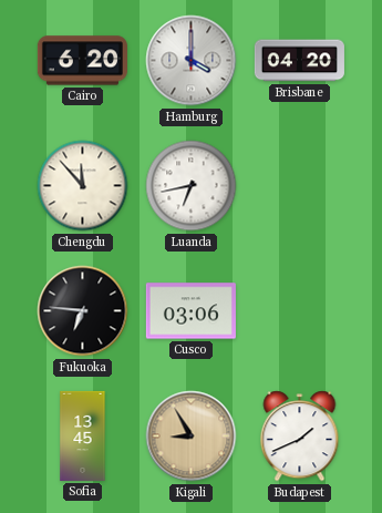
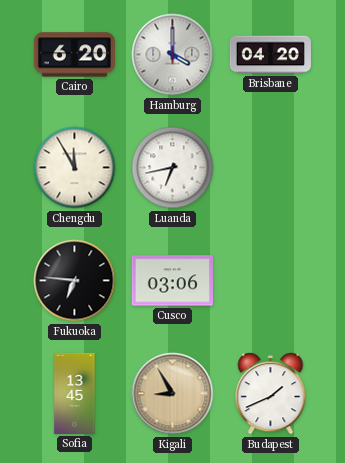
Chengdu: 11:53 -> 11:55
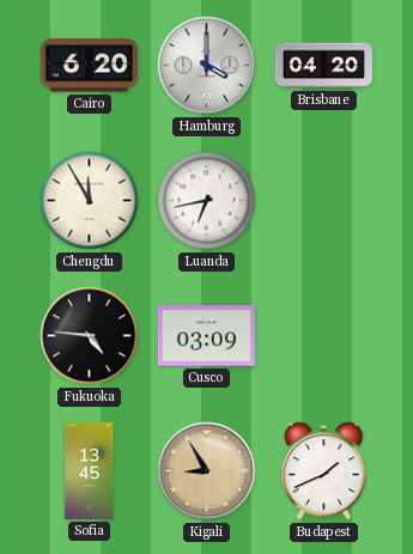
Fukuoka: 6:46 -> 4:46
Cusco: 03:06 -> 03:09
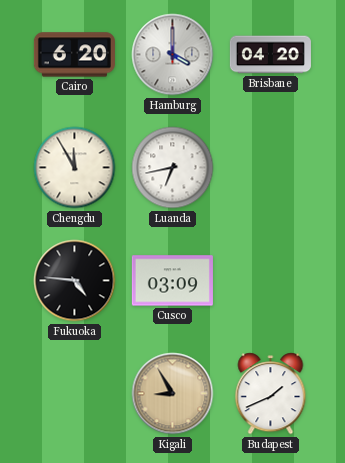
Sofia: 13:45 -> none
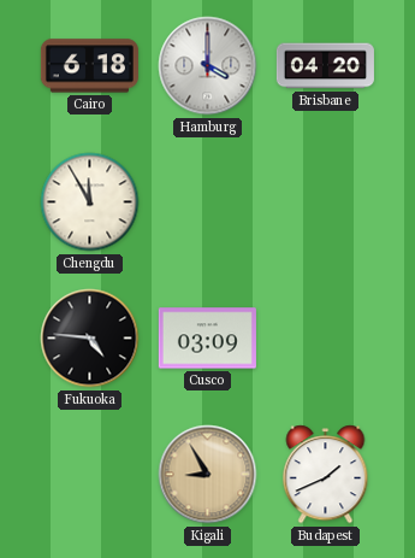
Cairo: 6:20 -> 6:18
Luanda: 6:43 -> none
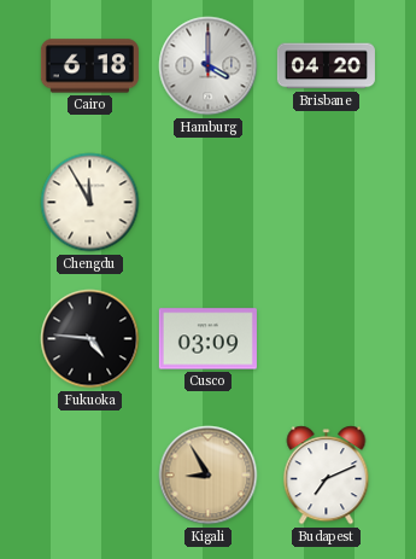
Budapest: 1:41 -> 7:11
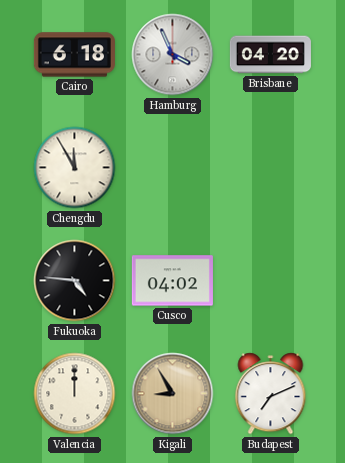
Hamburg: 4:00 -> 3:56
Cusco: 03:09 -> 04:02
Valencia: none -> 12:00
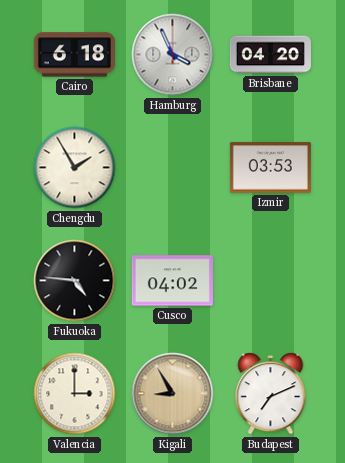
Chengdu: 11:55 -> 1:55
Izmir: none -> 03:53
Valencia: 12:00 -> 3:00
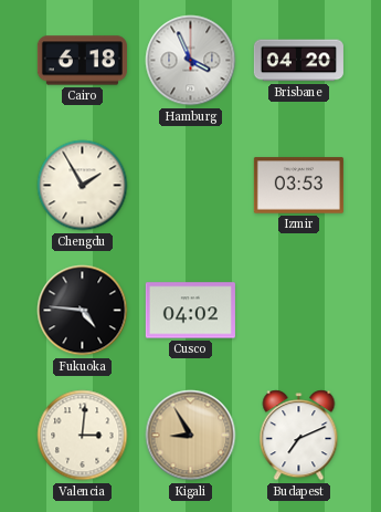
Valencia: 3:00 -> 3:01
